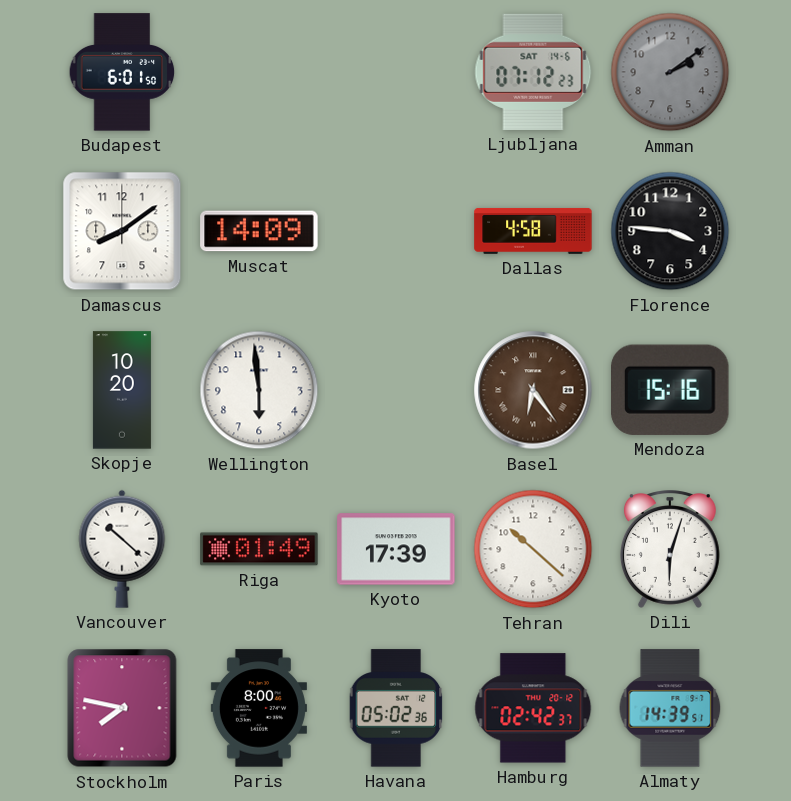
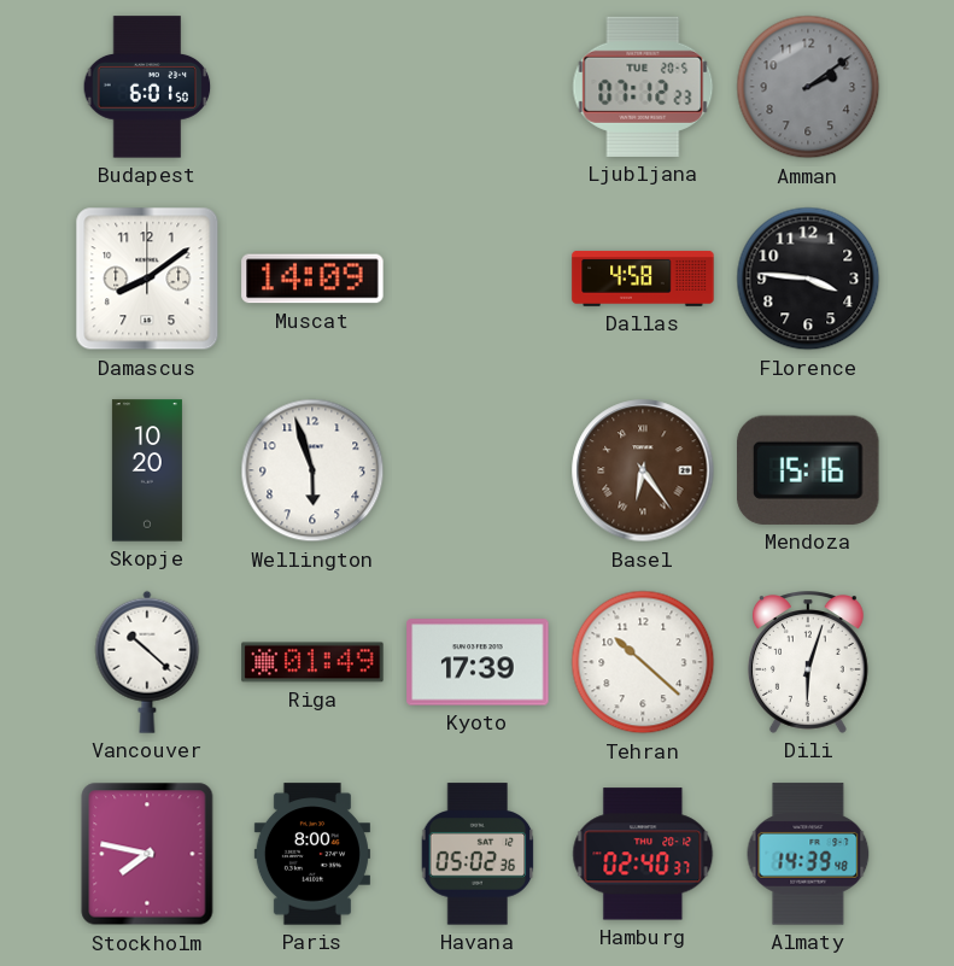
Ljubljana date: SAT 14-6 -> TUE 20-5
Wellington: 5:59 -> 5:57
Hamburg: 02:42 -> 02:40
Almaty: 14:39:51 -> 14:39:48
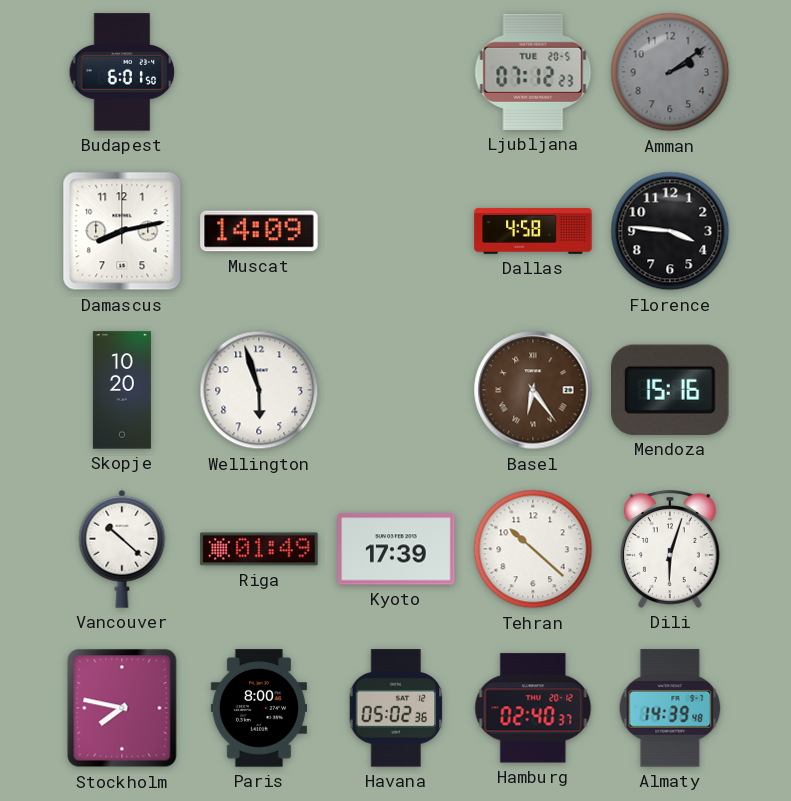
Damascus: 8:09 -> 8:13
